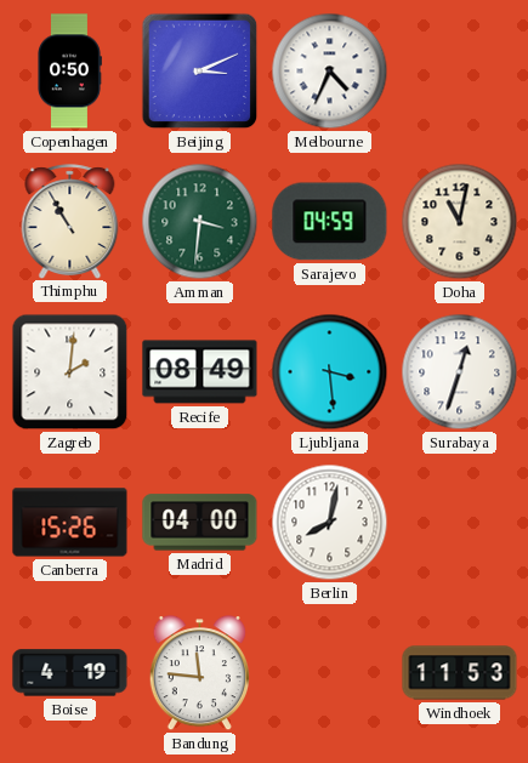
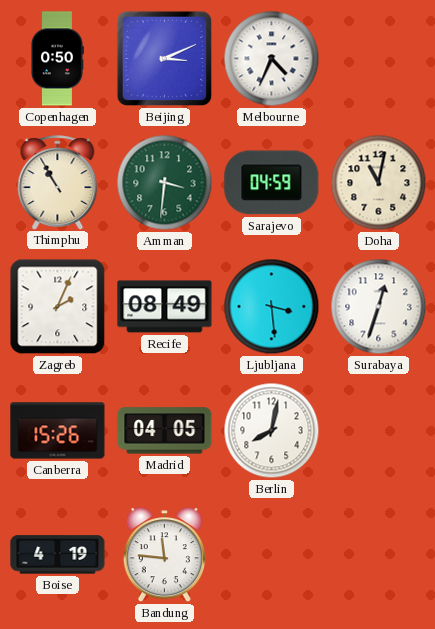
Zagreb: 2:01 -> 2:04
Madrid: 04:00 -> 04:05
Windhoek: 11:53 -> none
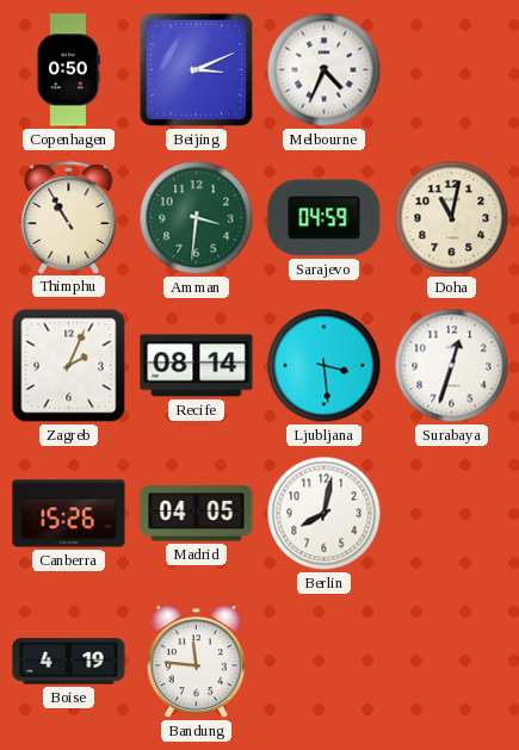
Recife: 08:49 -> 08:14
